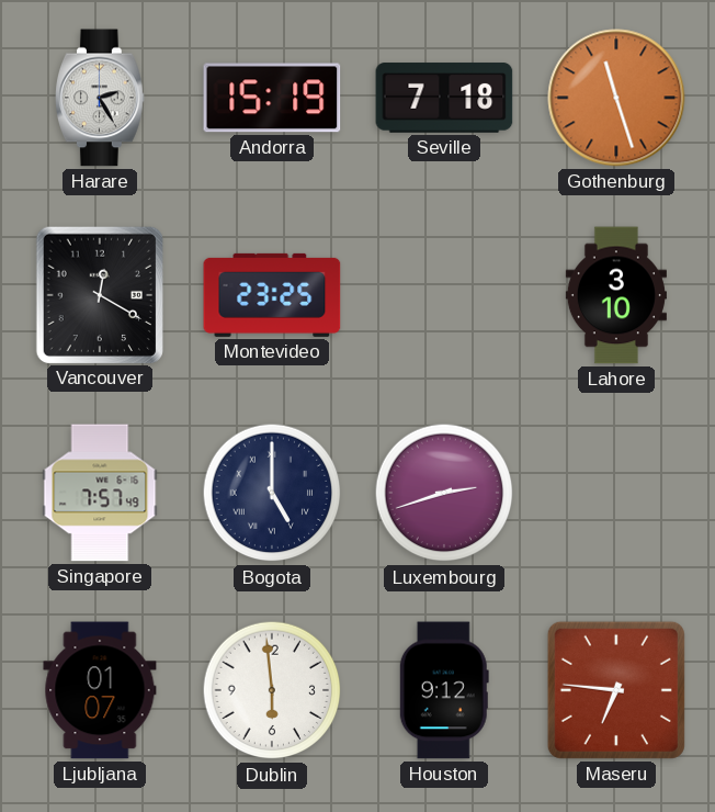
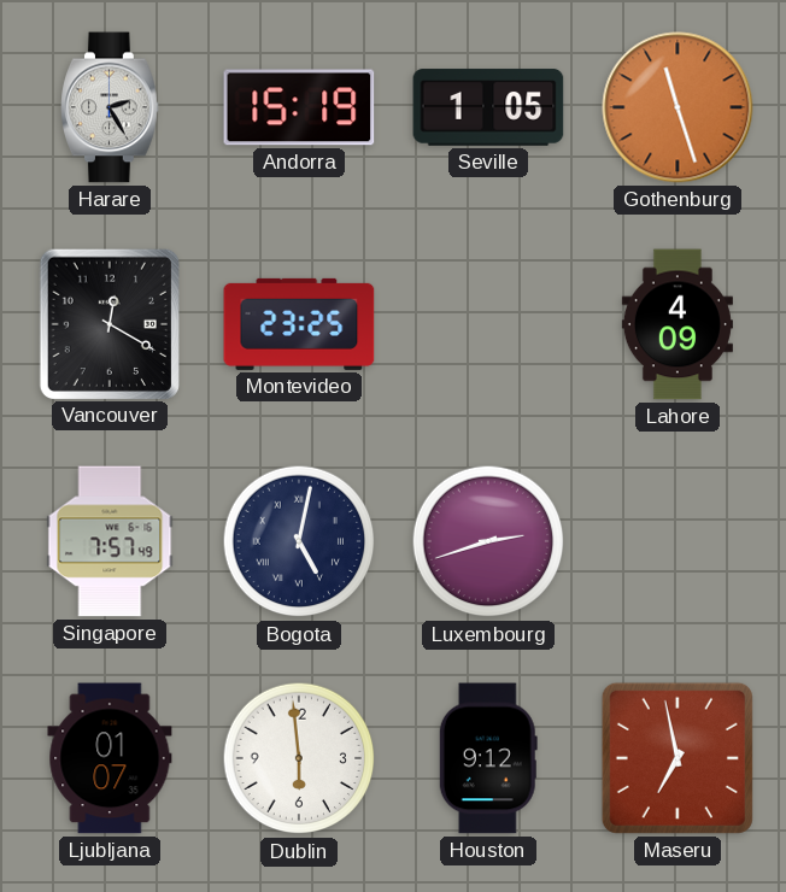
Seville: 7:18 -> 1:05
Lahore: 3:10 -> 4:09
Bogota: 5:00 -> 5:02
Maseru: 6:46 -> 6:58
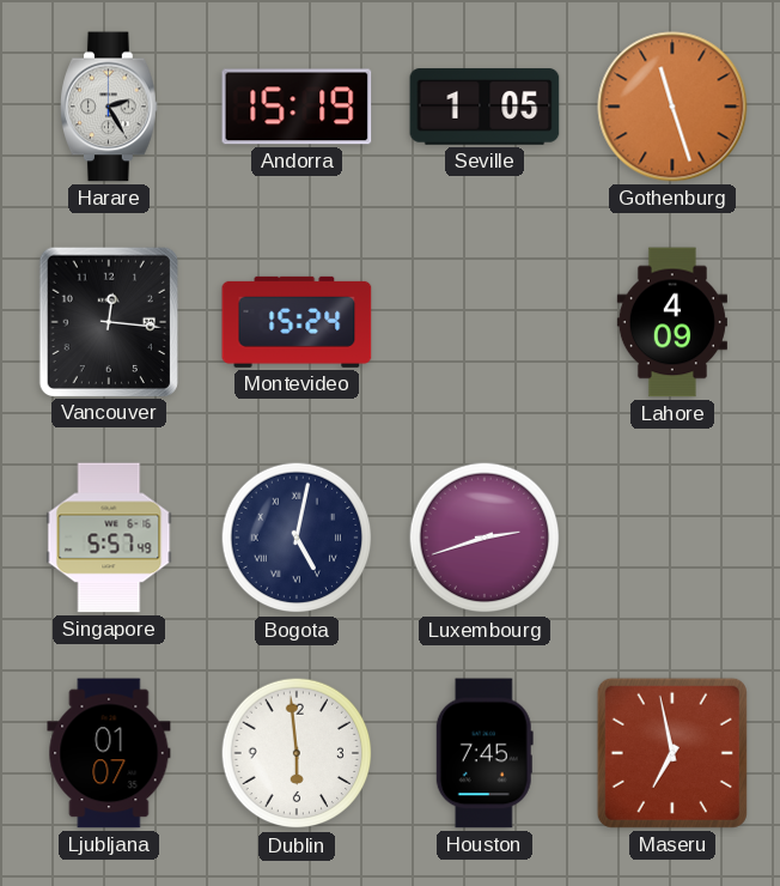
Vancouver: 12:20 -> 12:16
Montevideo: 23:25 -> 15:24
Singapore: 7:57 -> 5:57
Houston: 9:12 -> 7:45
